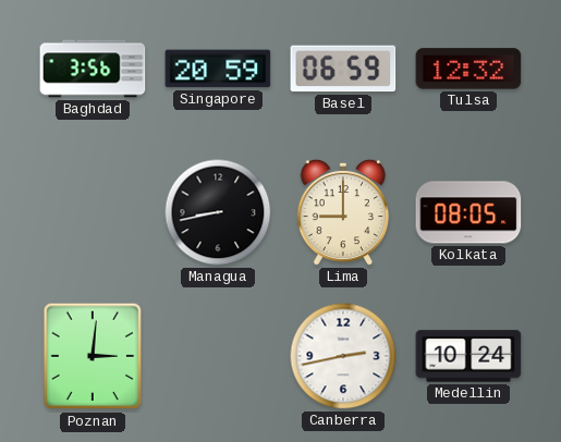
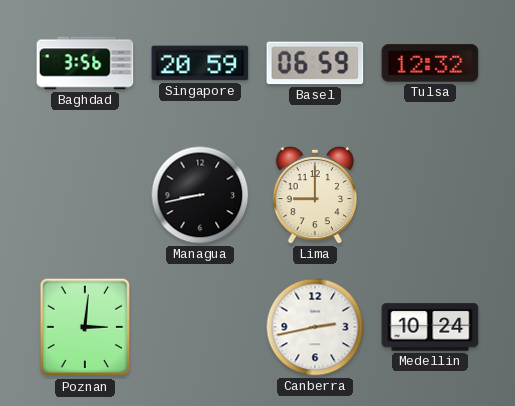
Kolkata: 08:05 -> none
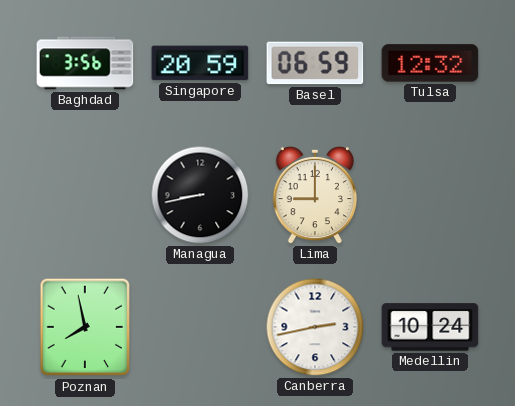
Poznan: 3:01 -> 7:58
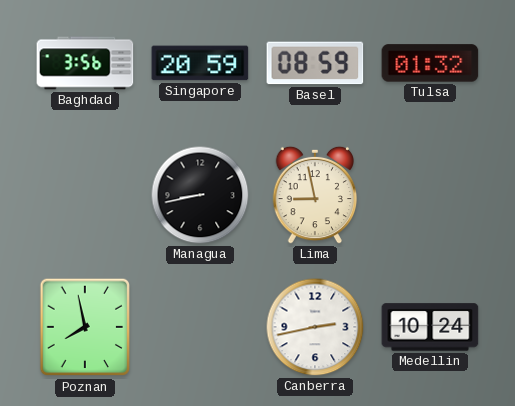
Basel: 06:59 -> 08:59
Tulsa: 12:32 -> 01:32
Lima: 9:00 -> 8:58
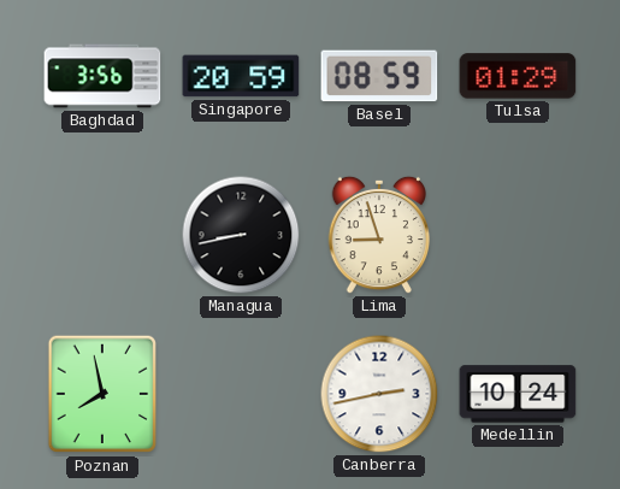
Tulsa: 01:32 -> 01:29
Lima: 8:58 -> 8:57
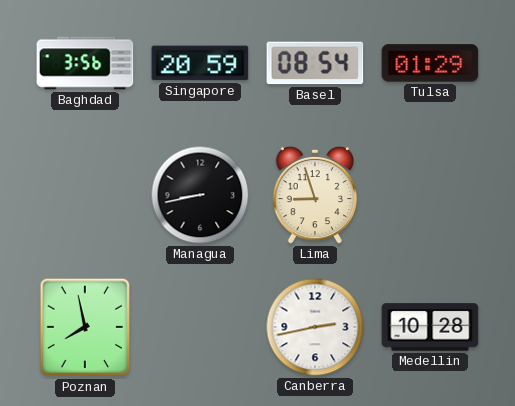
Basel: 08:59 -> 08:54
Medellin: 10:24 -> 10:28
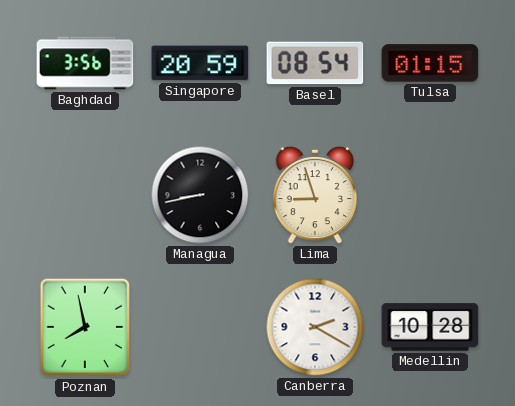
Tulsa: 01:29 -> 01:15
Canberra: 2:43 -> 2:20
